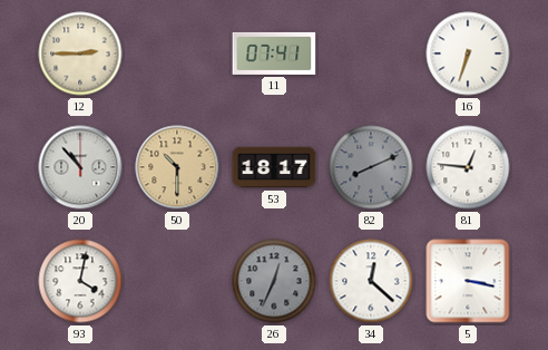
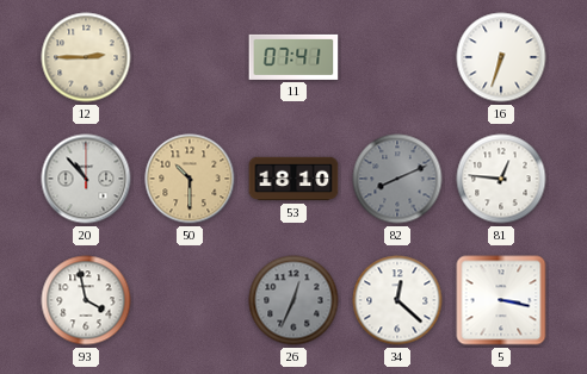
53: 18:17 -> 18:10
93: 4:02 -> 3:58
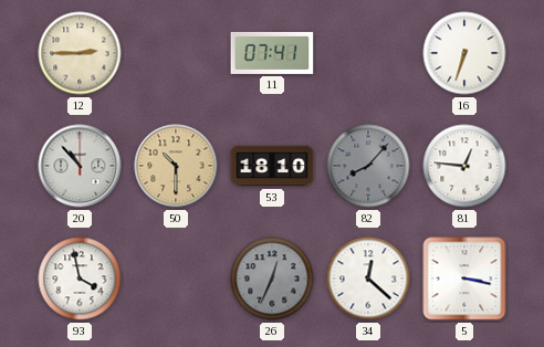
82: 8:11 -> 8:07
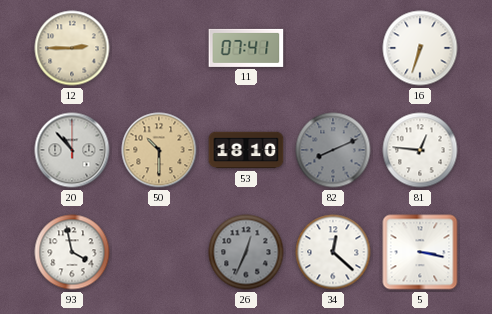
82: 8:07 -> 8:11
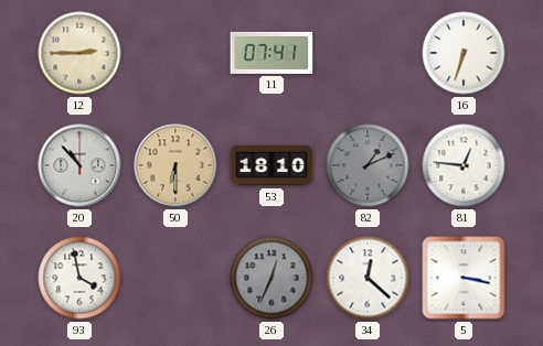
50: 10:30 -> 6:30
82: 8:11 -> 1:11
